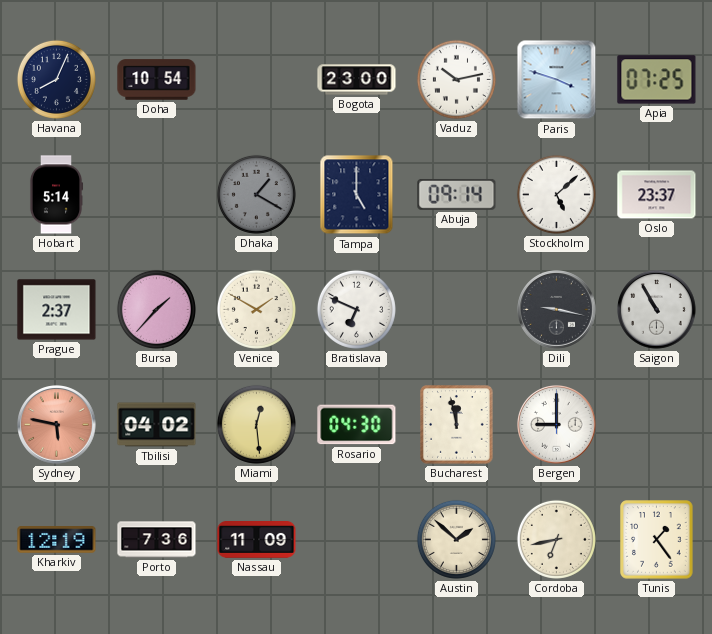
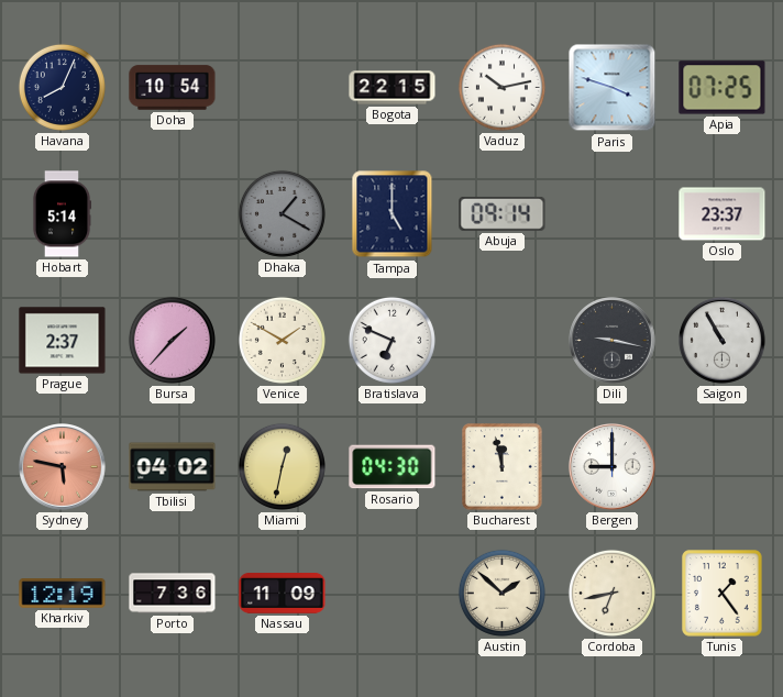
Bogota: 23:00 -> 22:15
Stockholm: 5:08 -> none
Miami: 12:29 -> 12:32
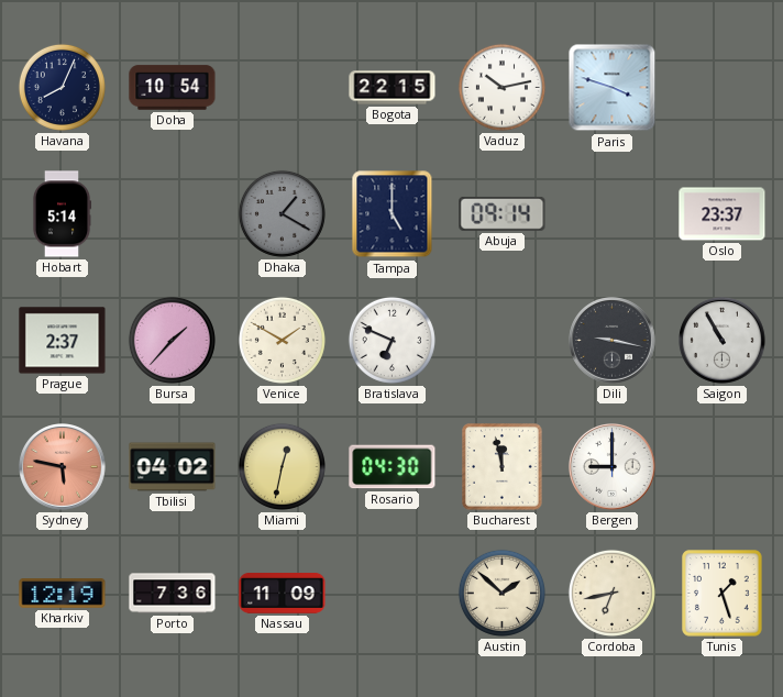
Apia: 07:25 -> none
Tunis: 1:24 -> 1:27
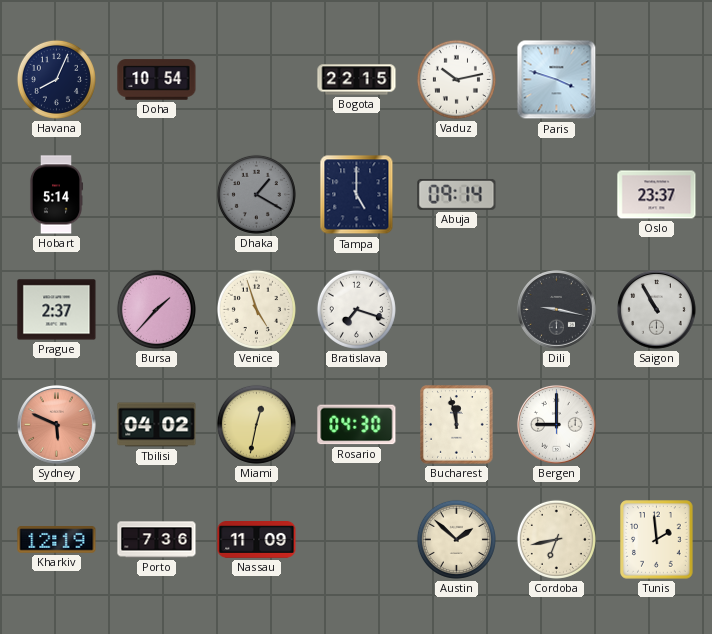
Venice: 1:50 -> 4:57
Bratislava: 6:49 -> 7:18
Sydney: 5:47 -> 5:49
Tunis: 1:27 -> 1:59
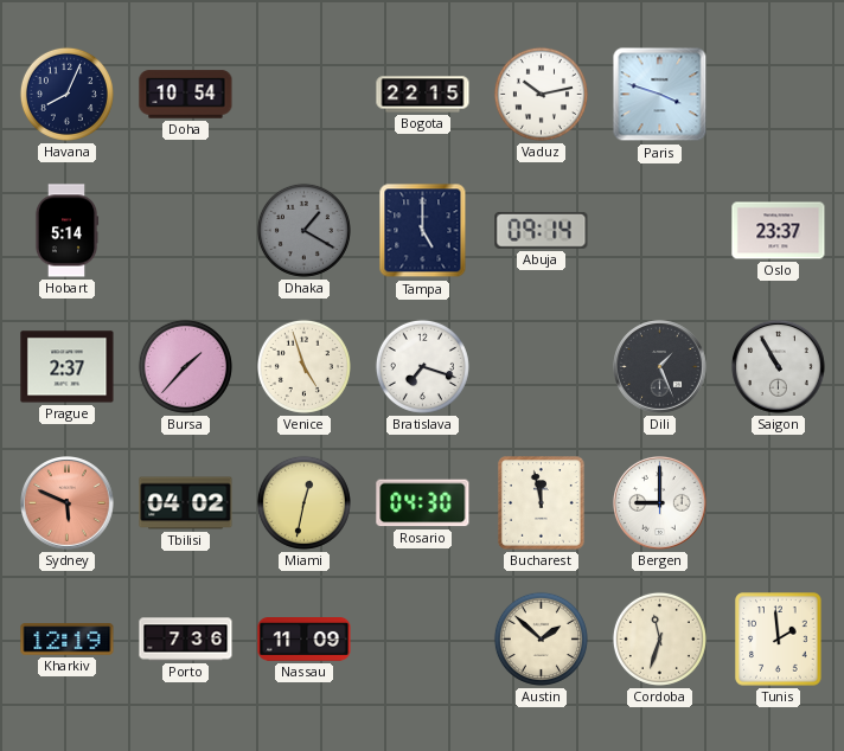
Dili: 9:17 -> 1:26
Cordoba: 6:43 -> 11:33
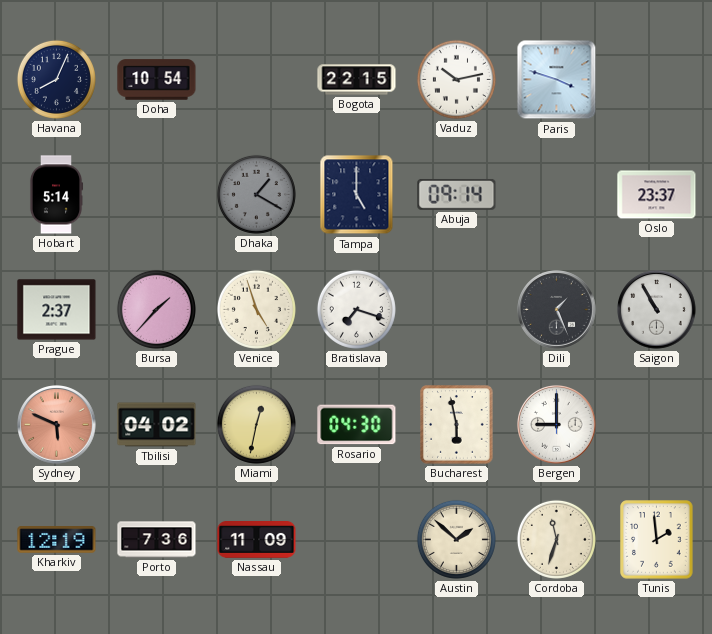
Bucharest: 11:58 -> 5:58
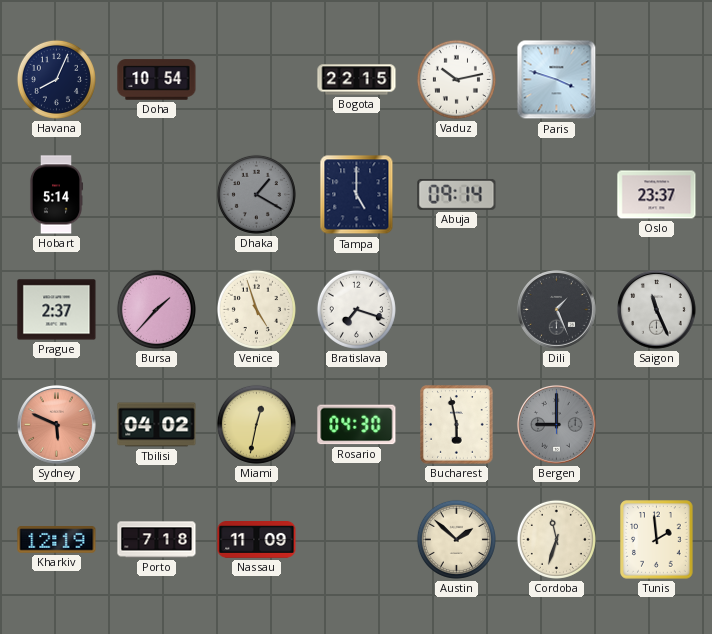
Saigon: 10:55 -> 11:26
Bergen dial: white -> grey
Porto: 7:36 -> 7:18
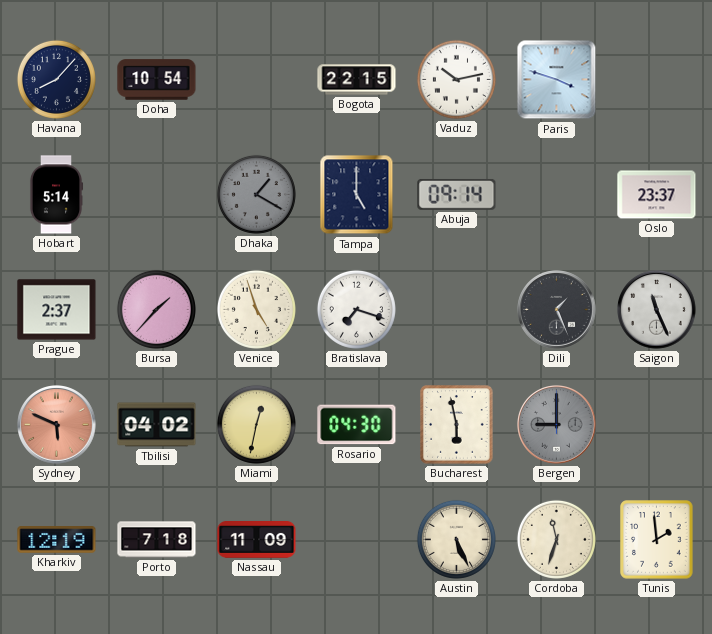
Havana: 8:04 -> 8:07
Austin: 1:52 -> 5:26
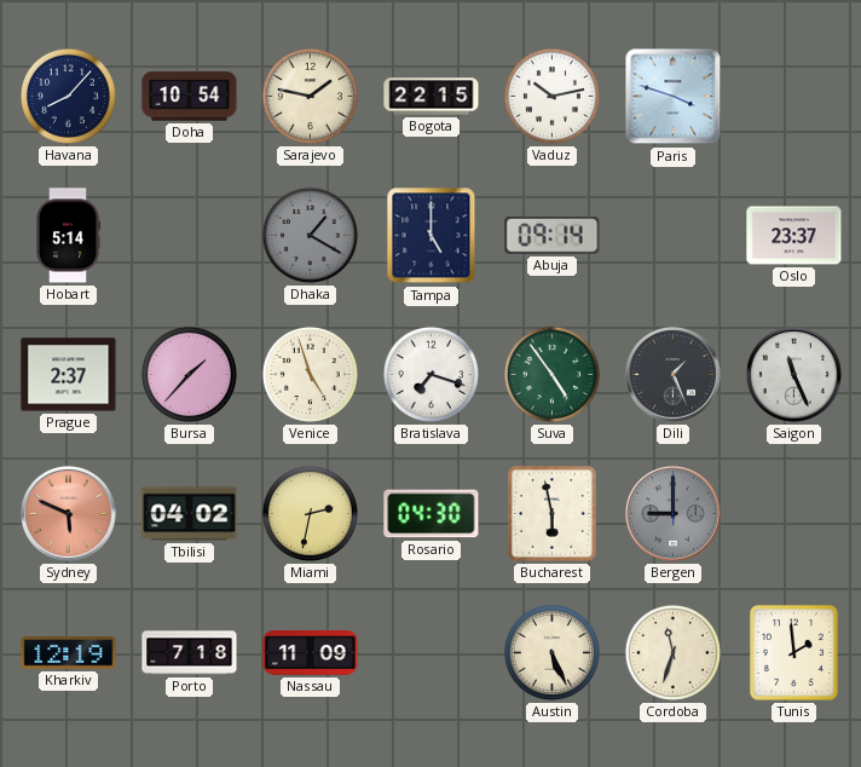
Sarajevo: none -> 1:47
Suva: none -> 4:54
Miami: 12:32 -> 2:32
